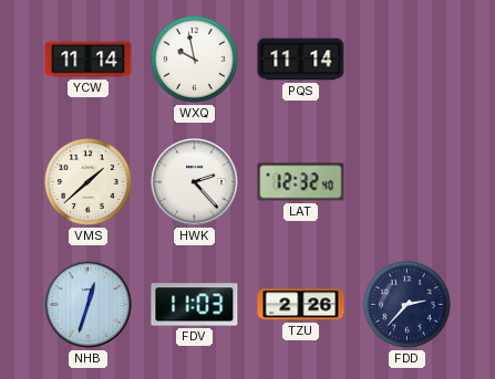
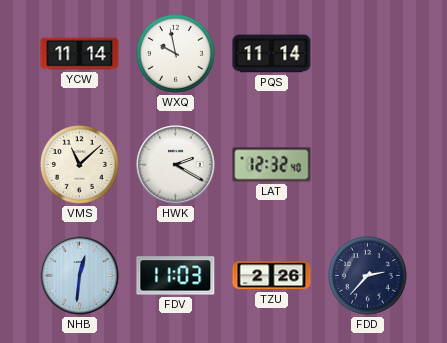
VMS: 1:38 -> 11:08
HWK: 2:23 -> 2:20
NHB: 12:33 -> 12:31
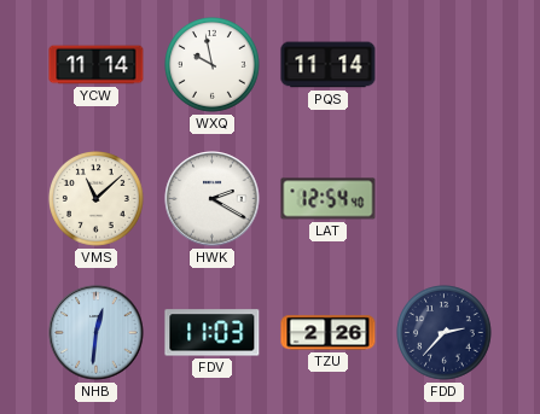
LAT: 12:32 -> 12:54
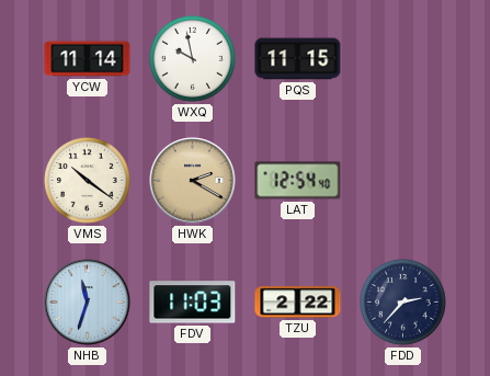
PQS: 11:14 -> 11:15
VMS: 11:08 -> 10:21
HWK dial: white -> champagne
NHB: 12:31 -> 11:33
TZU: 2:26 -> 2:22
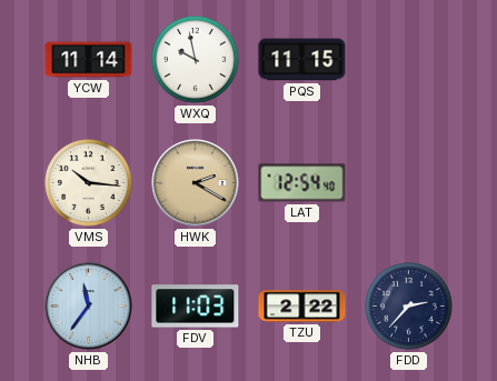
VMS: 10:21 -> 10:16
NHB: 11:33 -> 11:36
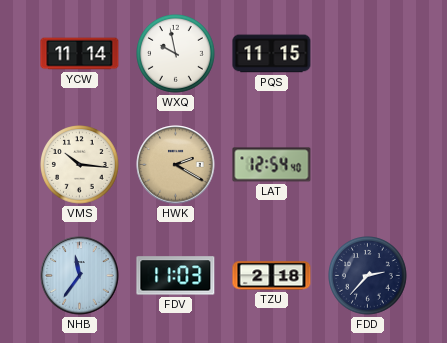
TZU: 2:22 -> 2:18
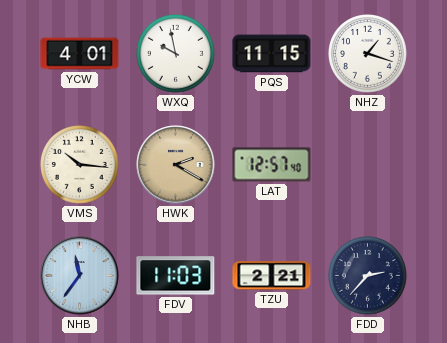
YCW: 11:14 -> 4:01
NHZ: none -> 1:18
LAT: 12:54 -> 12:57
TZU: 2:18 -> 2:21
